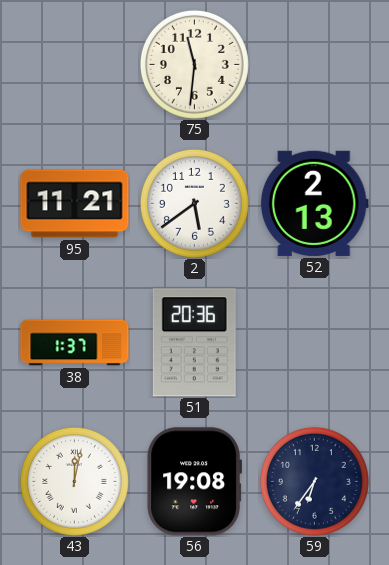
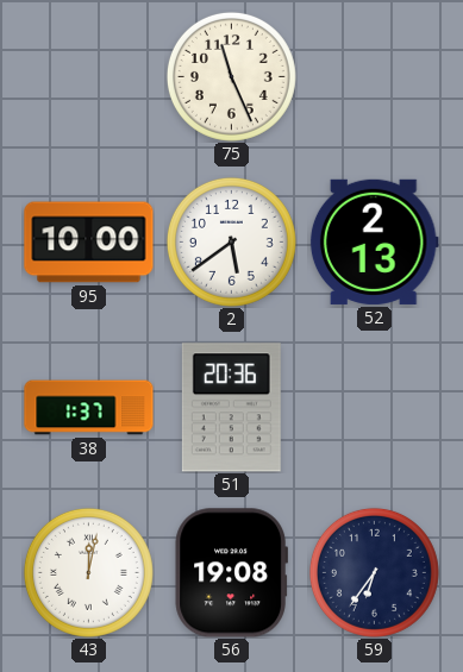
75: 11:31 -> 11:26
95: 11:21 -> 10:00
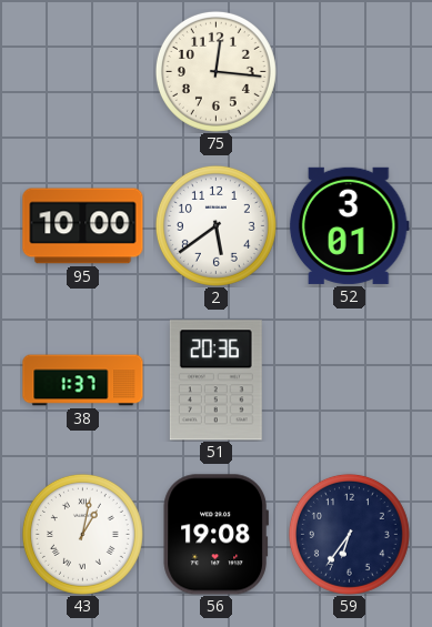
75: 11:26 -> 12:16
52: 2:13 -> 3:01
43: 12:02 -> 1:02
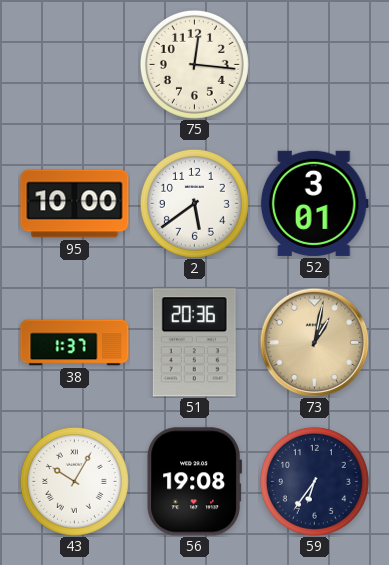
73: none -> 1:02
43: 1:02 -> 10:05
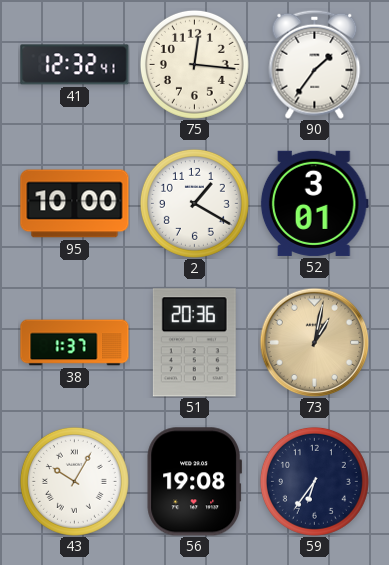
41: none -> 12:32
90: none -> 1:36
2: 5:39 -> 1:20
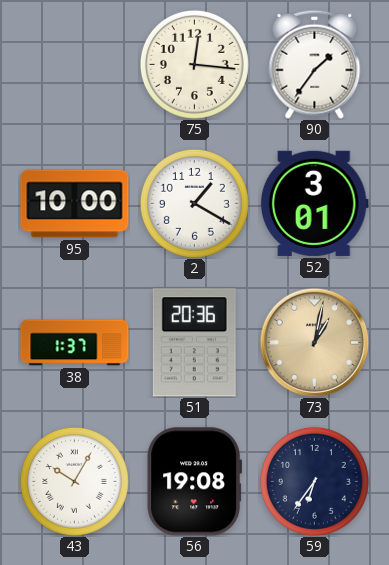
41: 12:32 -> none
